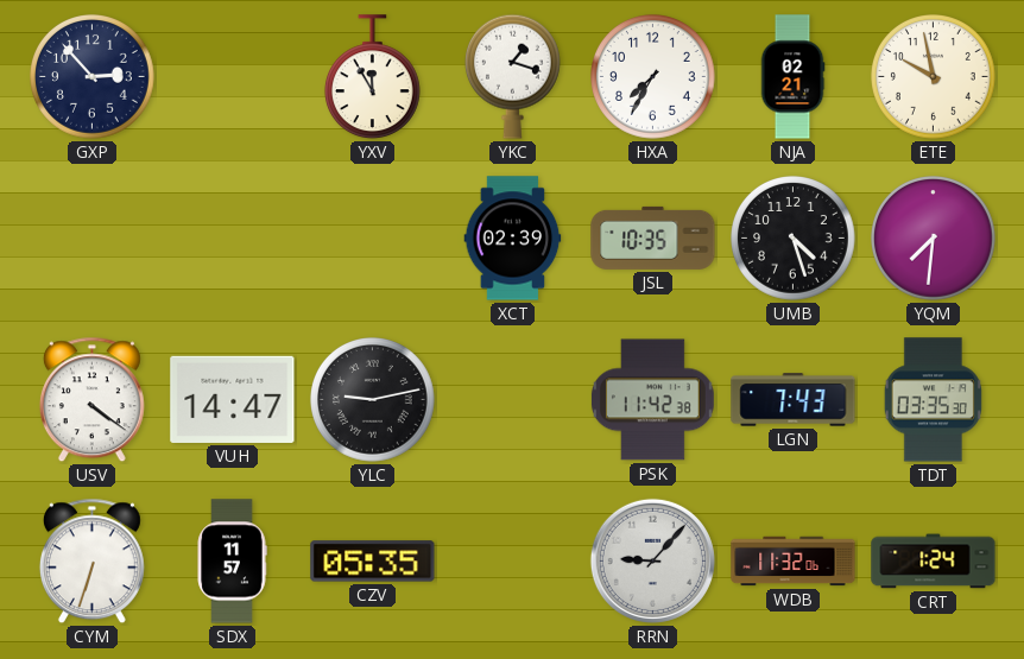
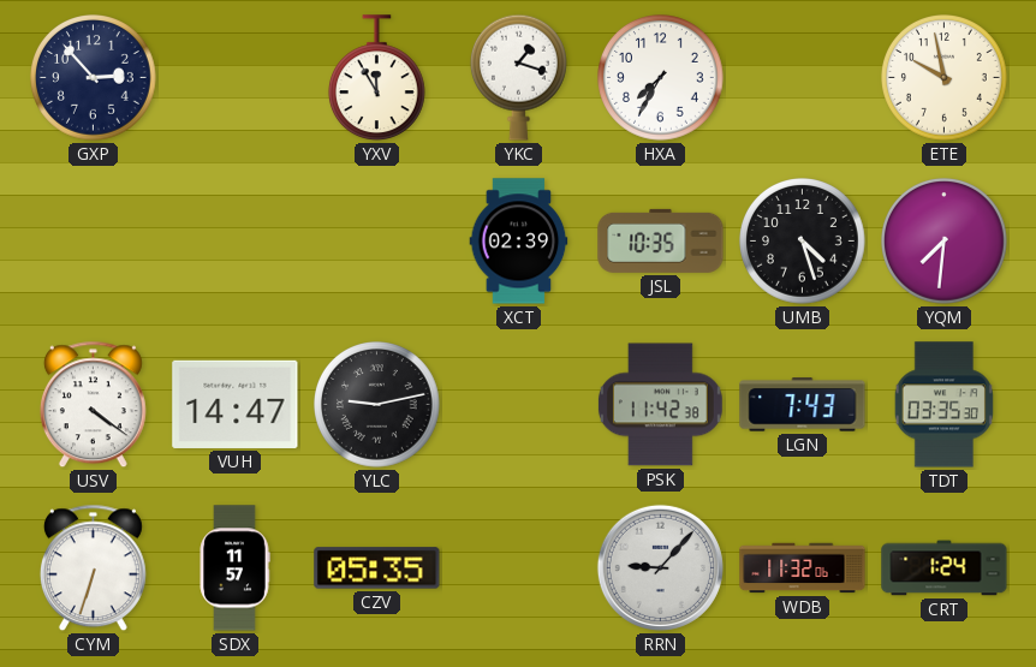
NJA: 02:21 -> none
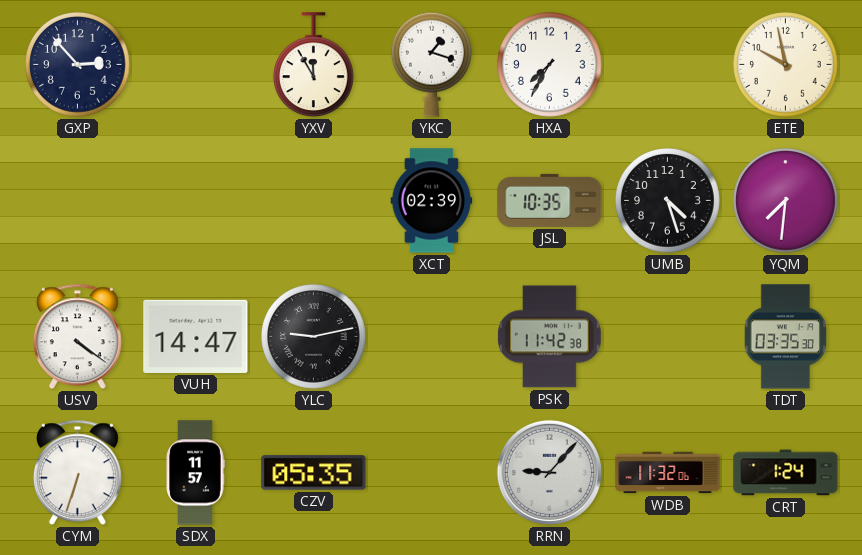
LGN: 7:43 -> none
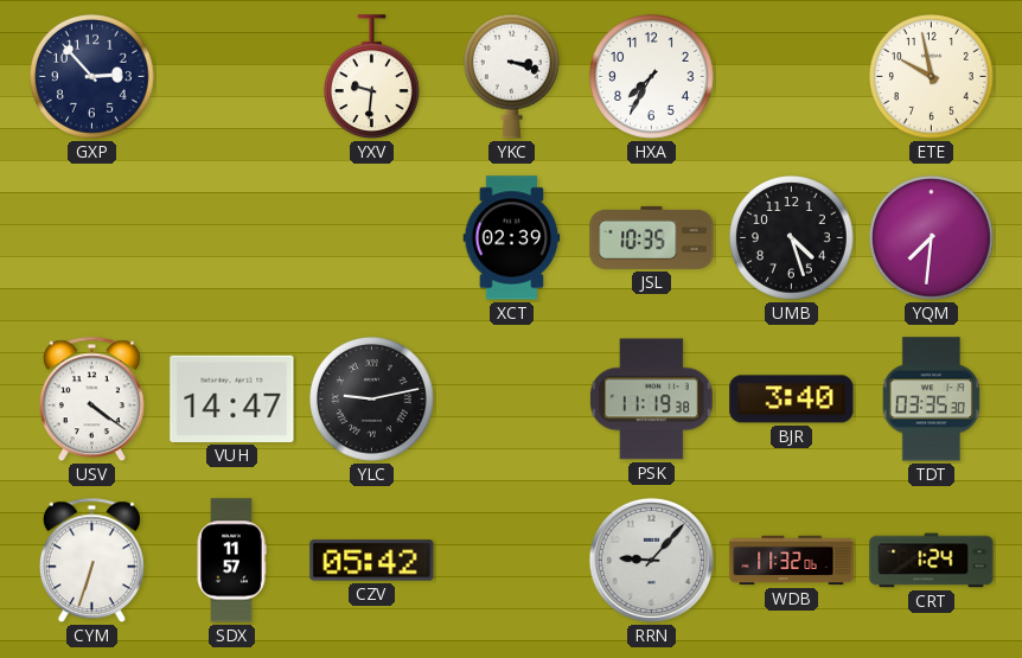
YXV: 11:55 -> 9:31
YKC: 1:18 -> 3:18
PSK: 11:42 -> 11:19
BJR: none -> 3:40
CZV: 05:35 -> 05:42
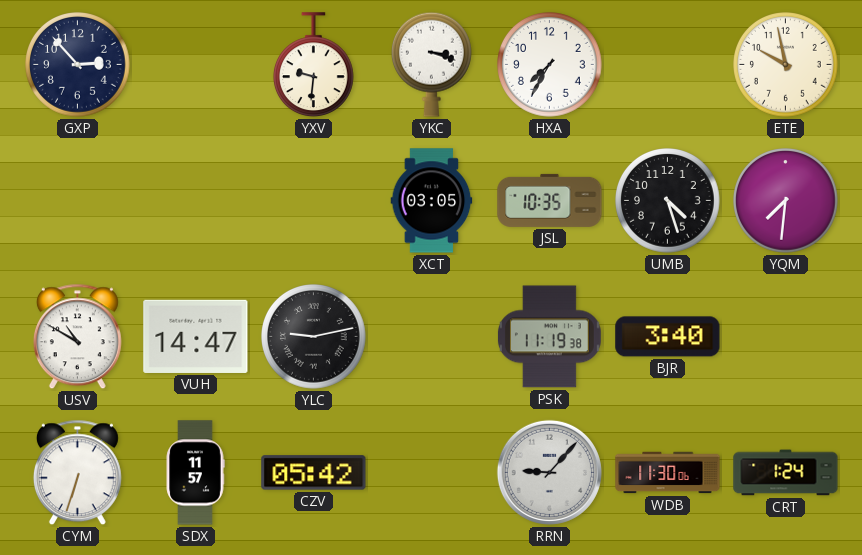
XCT: 02:39 -> 03:05
USV: 4:21 -> 10:50
TDT: 03:35 -> none
WDB: 11:32 -> 11:30
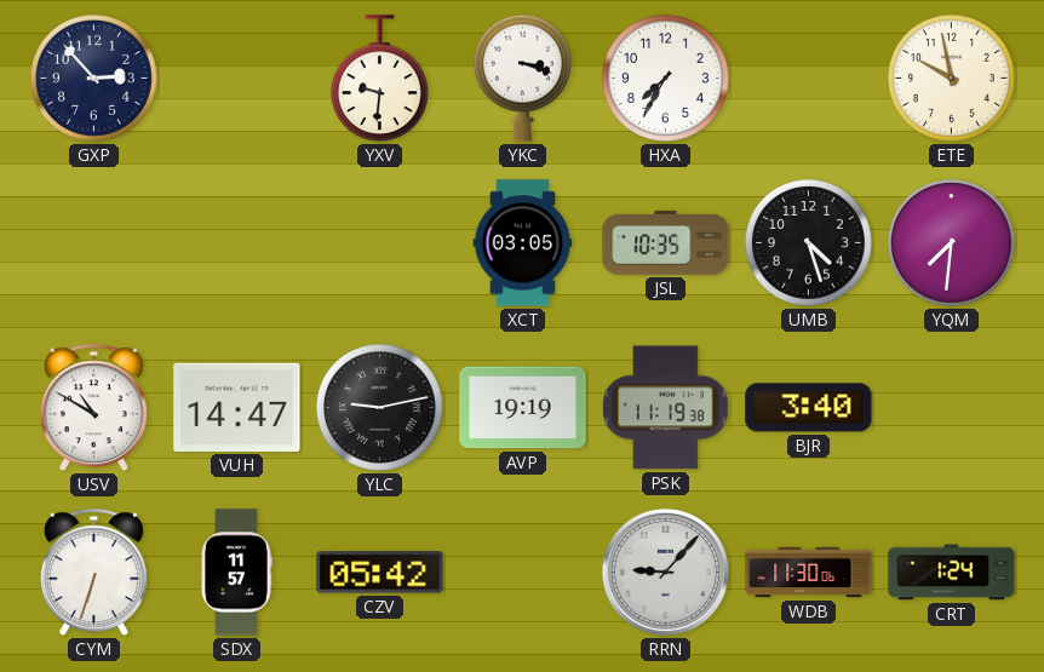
AVP: none -> 19:19
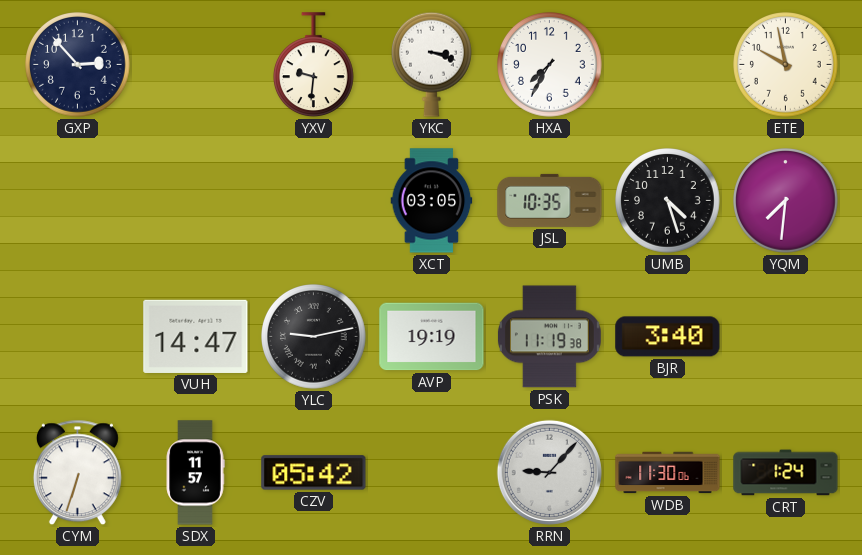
USV: 10:50 -> none
